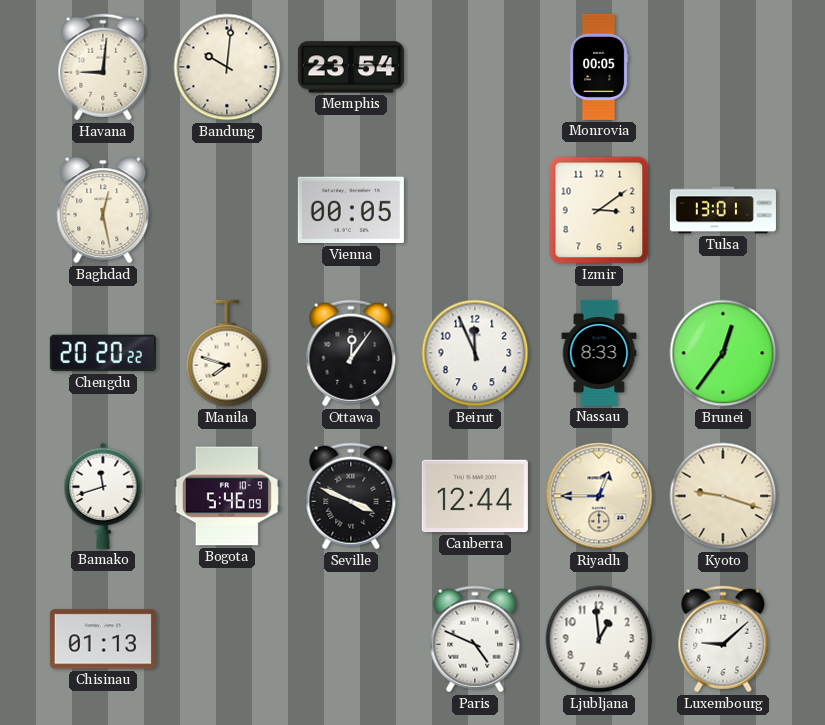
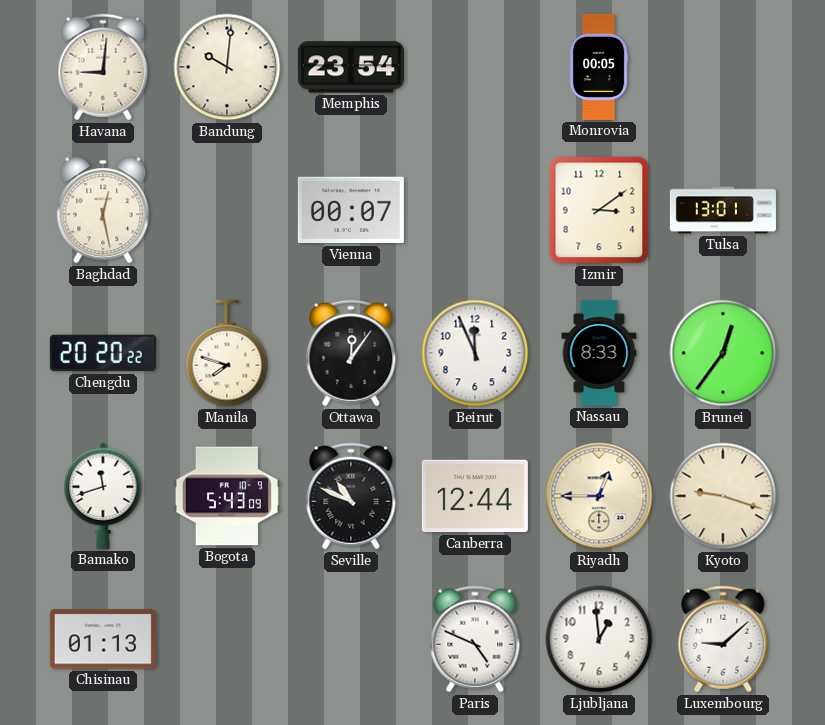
Vienna: 00:05 -> 00:07
Bogota: 5:46 -> 5:43
Seville: 3:49 -> 10:49
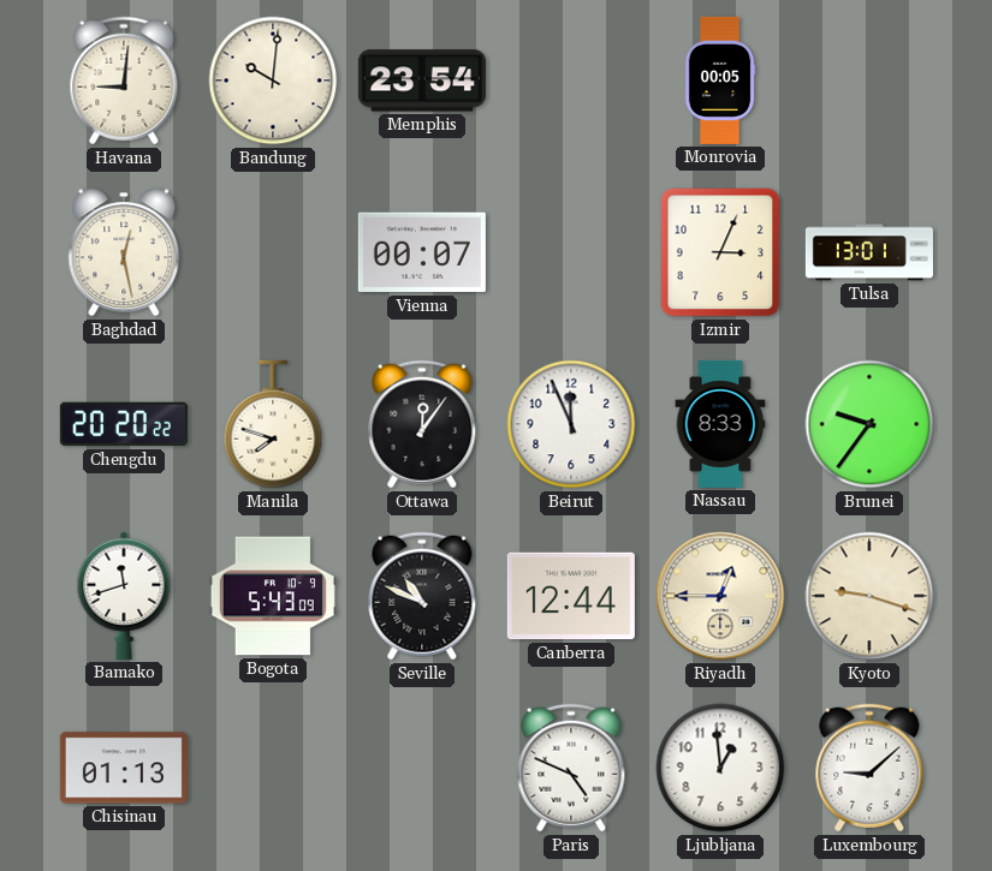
Izmir: 3:09 -> 3:04
Brunei: 12:36 -> 9:36
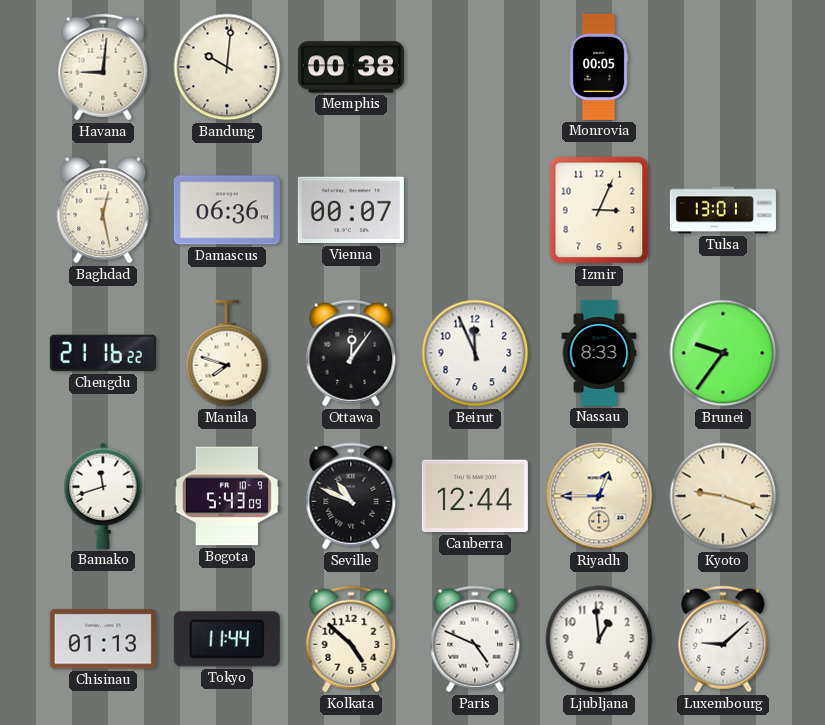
Memphis: 23:54 -> 00:38
Damascus: none -> 06:36
Chengdu: 20:20 -> 21:16
Tokyo: none -> 11:44
Kolkata: none -> 4:52
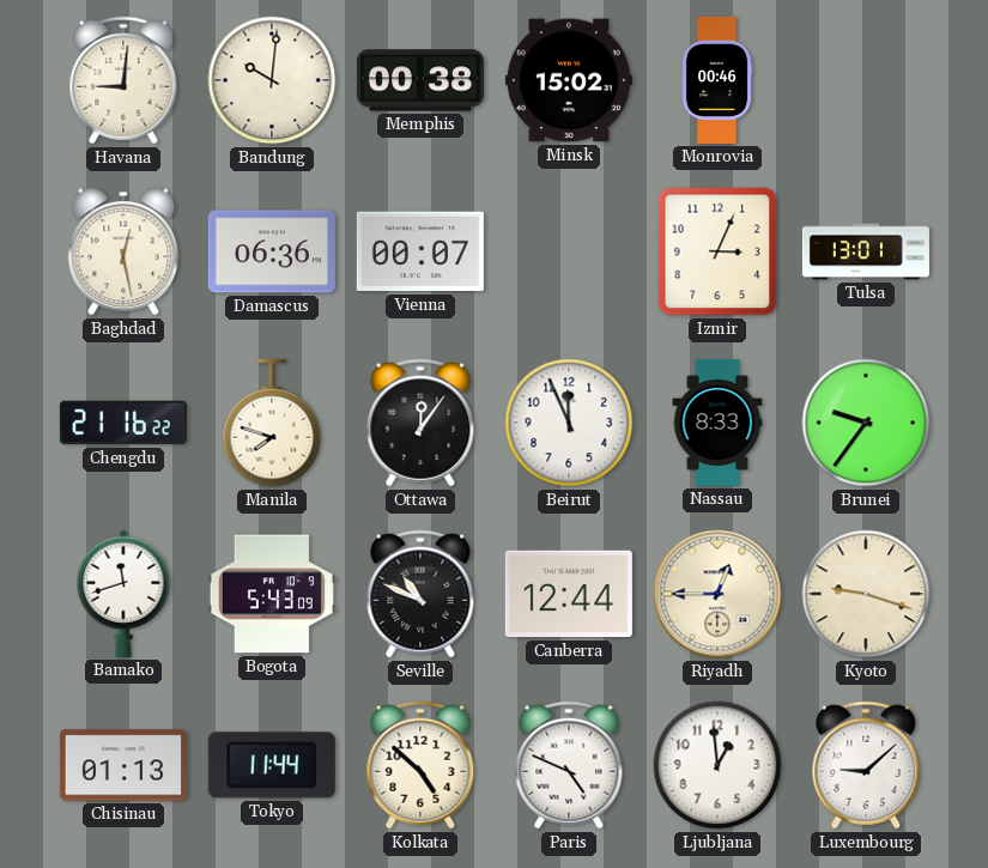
Minsk: none -> 15:02
Monrovia: 00:05 -> 00:46
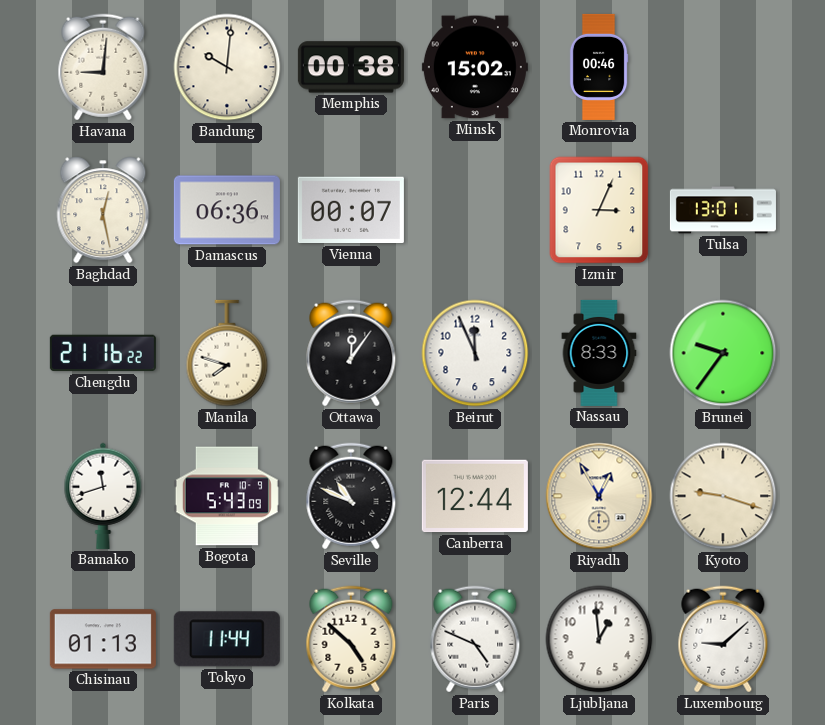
Riyadh: 12:45 -> 12:55
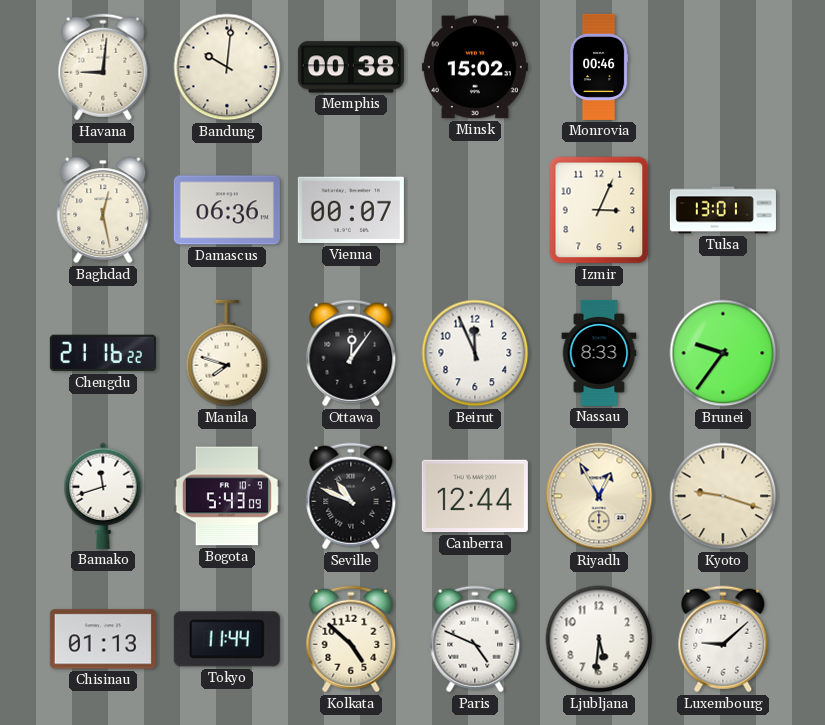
Ljubljana: 12:59 -> 5:31
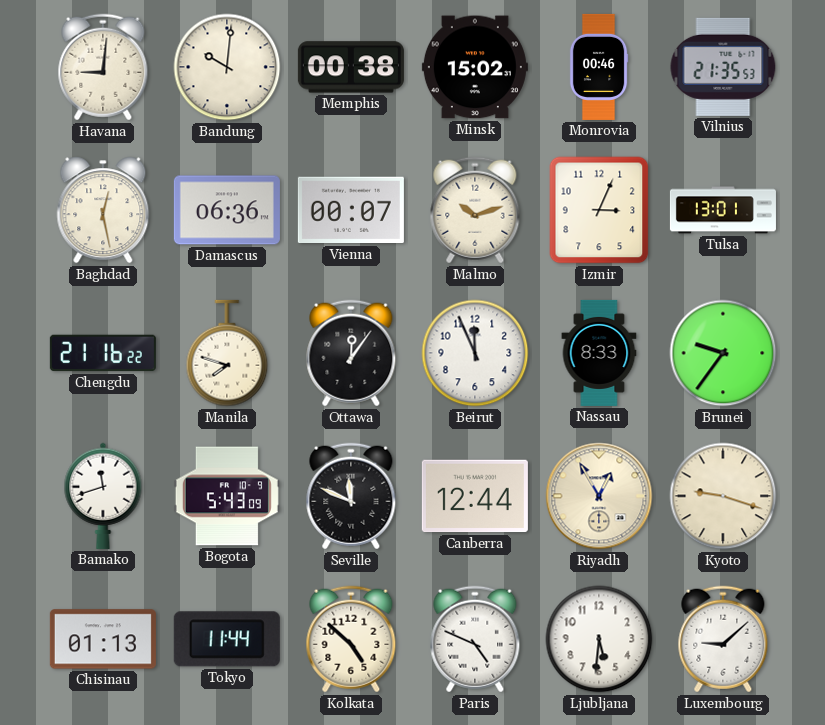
Vilnius: none -> 21:35
Malmo: none -> 10:12
Seville: 10:49 -> 11:49
